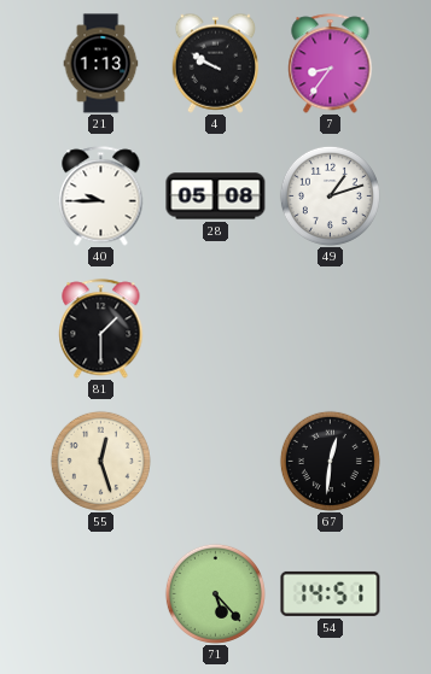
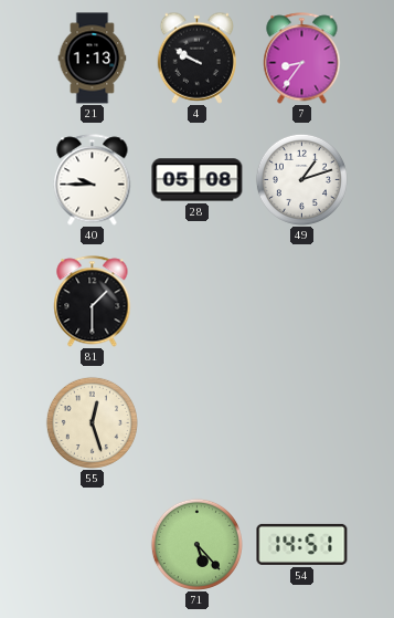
67: 12:31 -> none
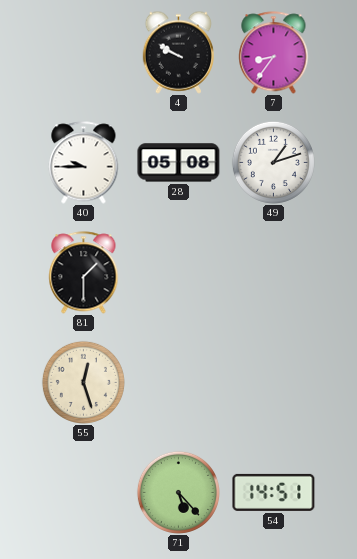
21: 1:13 -> none
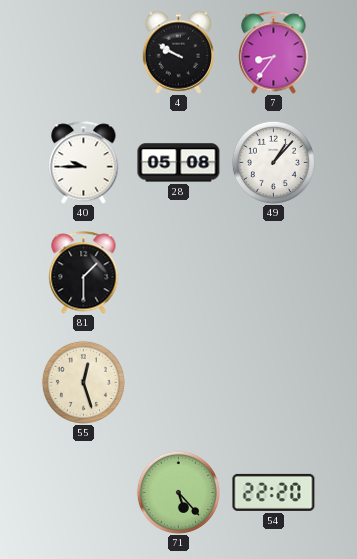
49: 1:12 -> 1:07
54: 14:51 -> 22:20
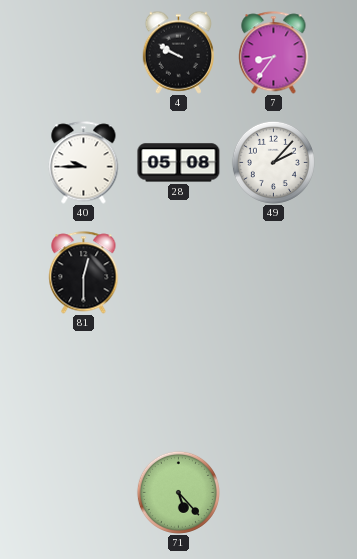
49: 1:07 -> 2:07
81: 1:30 -> 12:30
55: 12:27 -> none
54: 22:20 -> none
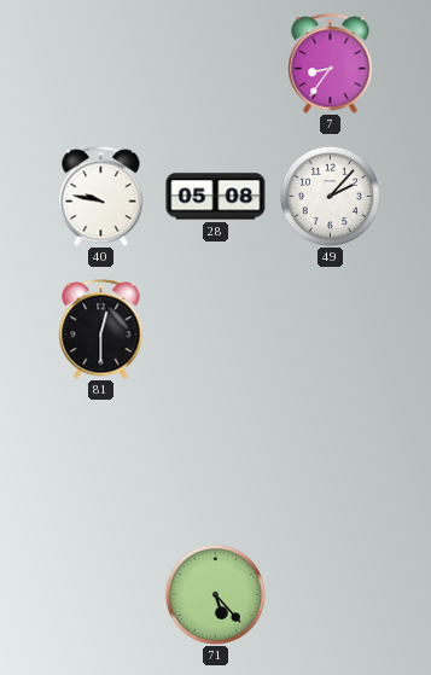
4: 9:50 -> none
40: 9:45 -> 9:47
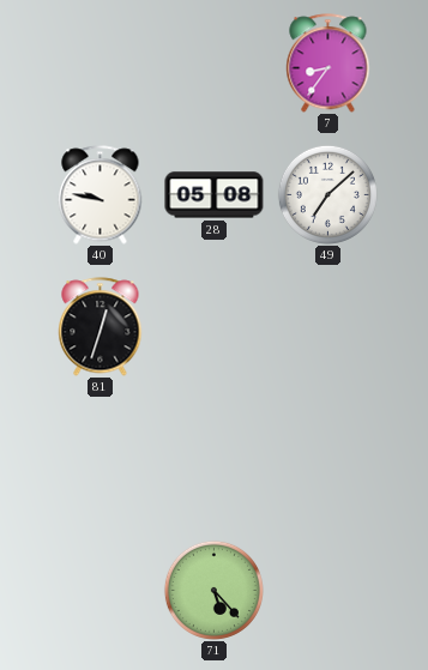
49: 2:07 -> 7:08
81: 12:30 -> 12:33
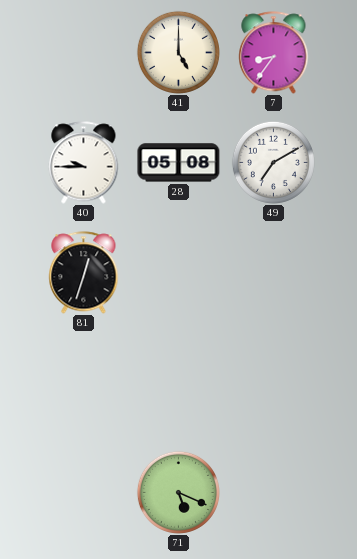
41: none -> 5:00
40: 9:47 -> 9:45
49: 7:08 -> 7:10
71: 5:23 -> 5:19
